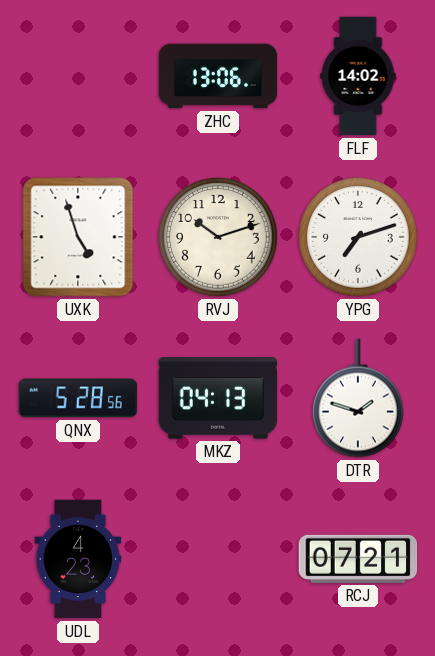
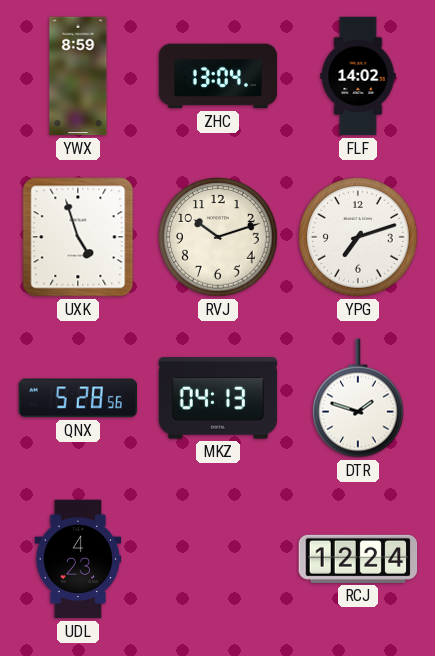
YWX: none -> 8:59
ZHC: 13:06 -> 13:04
RCJ: 07:21 -> 12:24
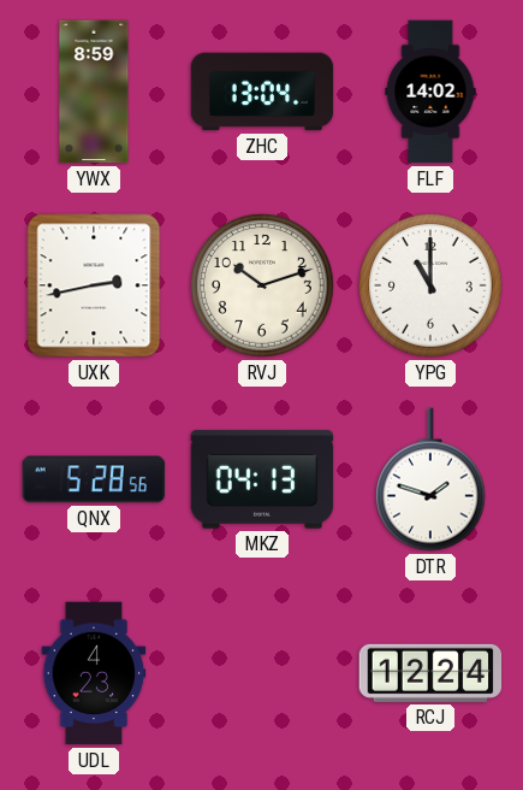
UXK: 4:57 -> 2:43
YPG: 7:12 -> 11:00
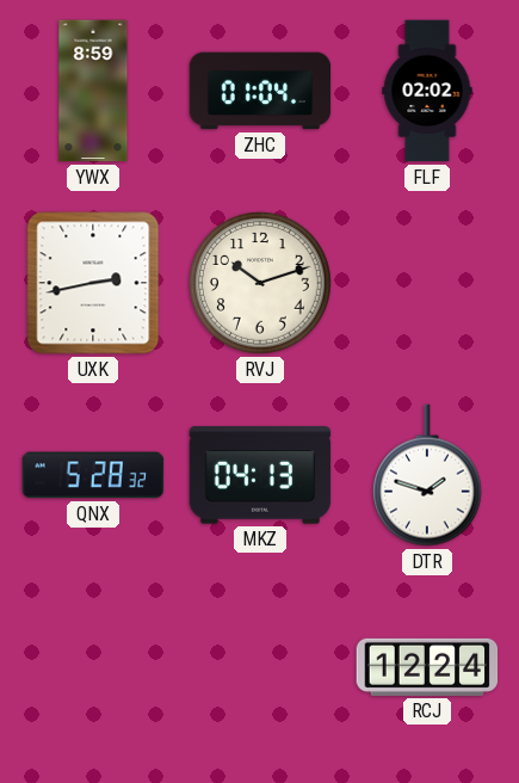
ZHC: 13:04 -> 01:04
FLF: 14:02 -> 02:02
YPG: 11:00 -> none
QNX: 5:28:56 -> 5:28:32
UDL: 4:23 -> none
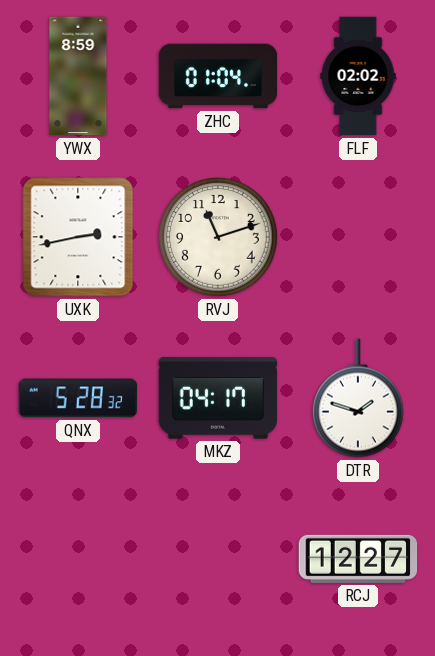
RVJ: 10:12 -> 11:12
MKZ: 04:13 -> 04:17
RCJ: 12:24 -> 12:27
